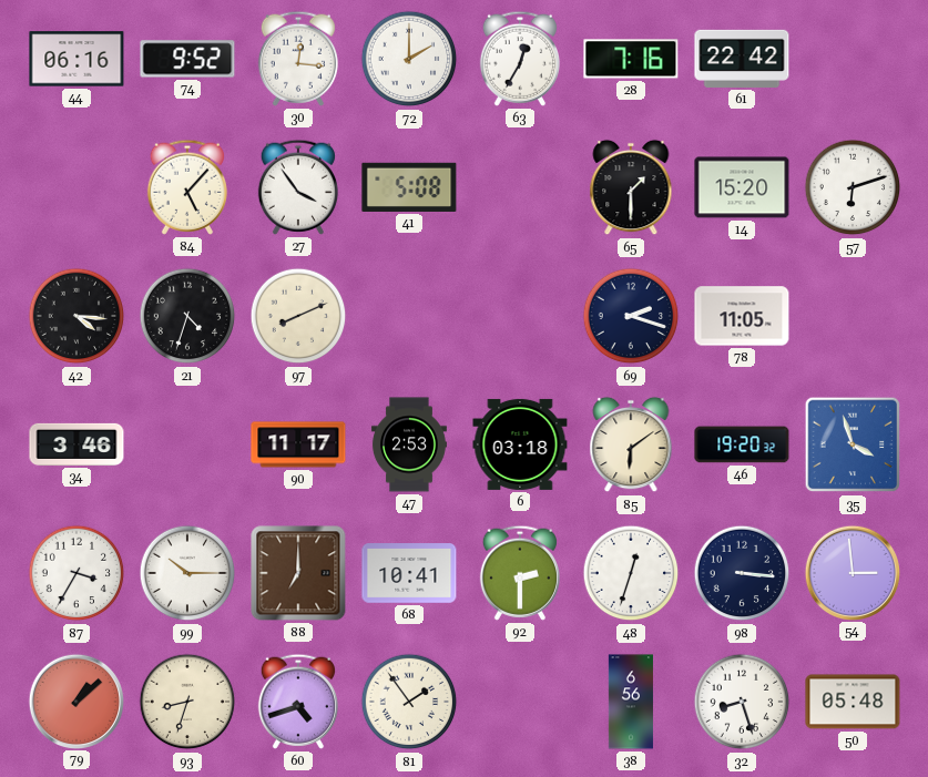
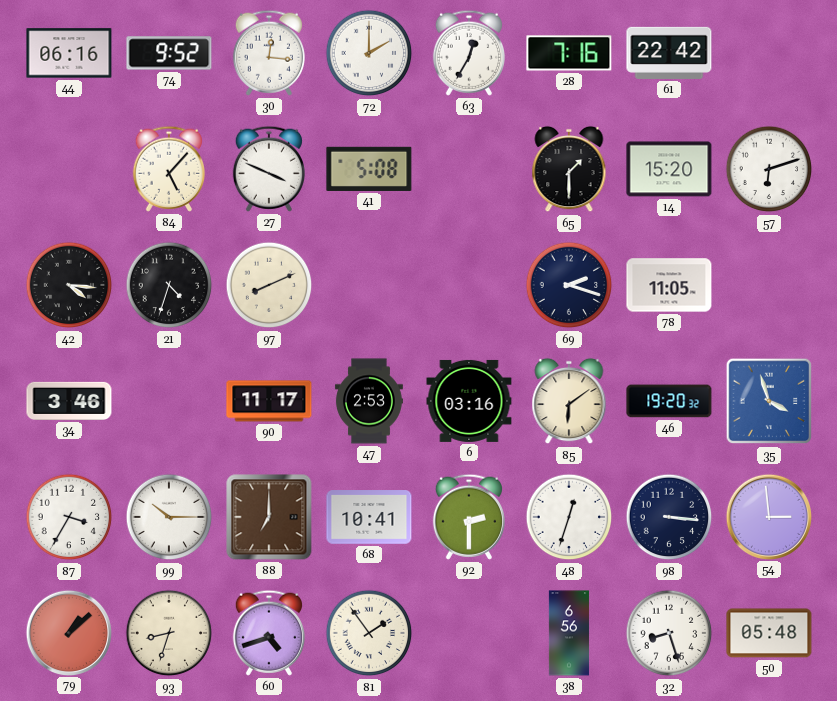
27: 3:54 -> 3:49
6: 03:18 -> 03:16
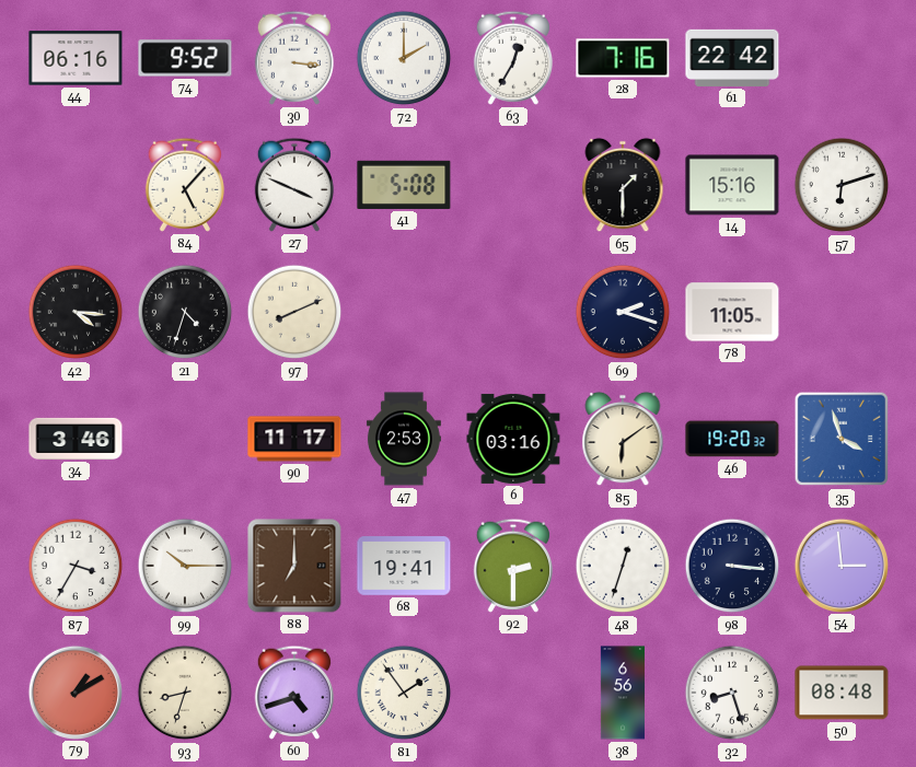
30: 12:16 -> 3:16
14: 15:20 -> 15:16
68: 10:41 -> 19:41
79: 1:08 -> 1:10
50: 05:48 -> 08:48
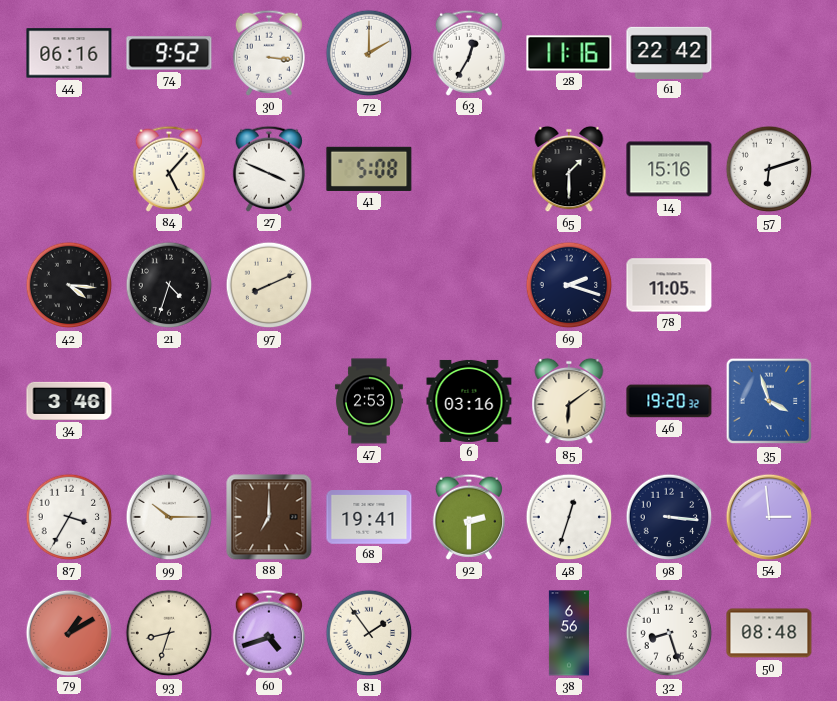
28: 7:16 -> 11:16
90: 11:17 -> none
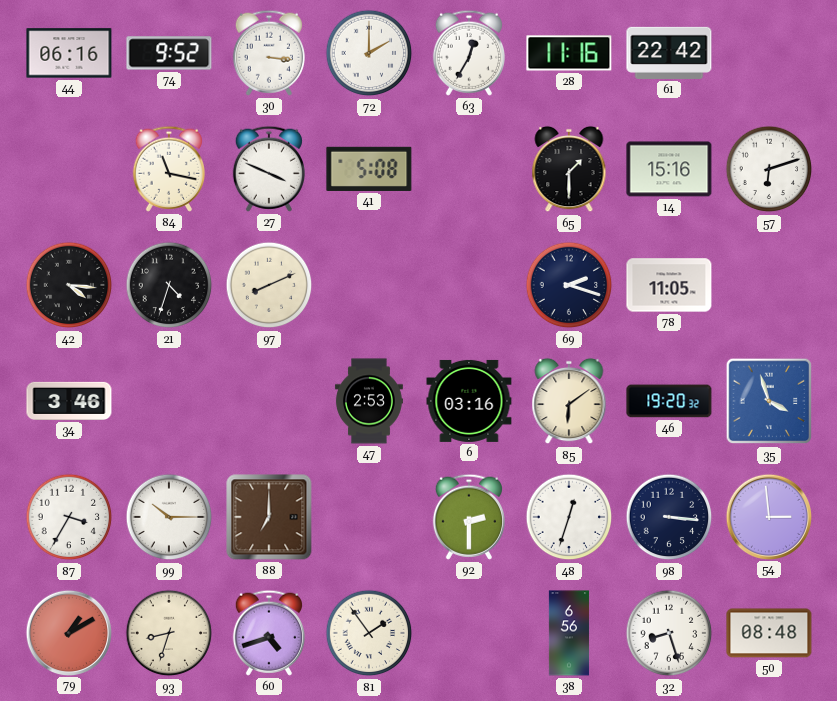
84: 5:07 -> 11:17
68: 19:41 -> none
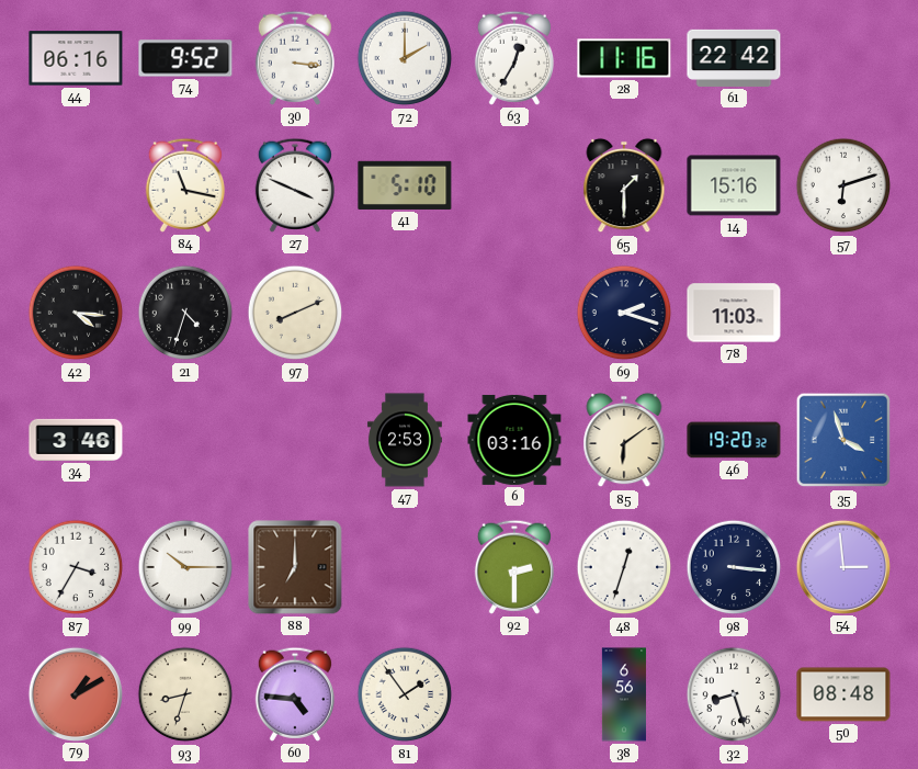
41: 5:08 -> 5:10
78: 11:05 -> 11:03
60: 4:42 -> 4:46
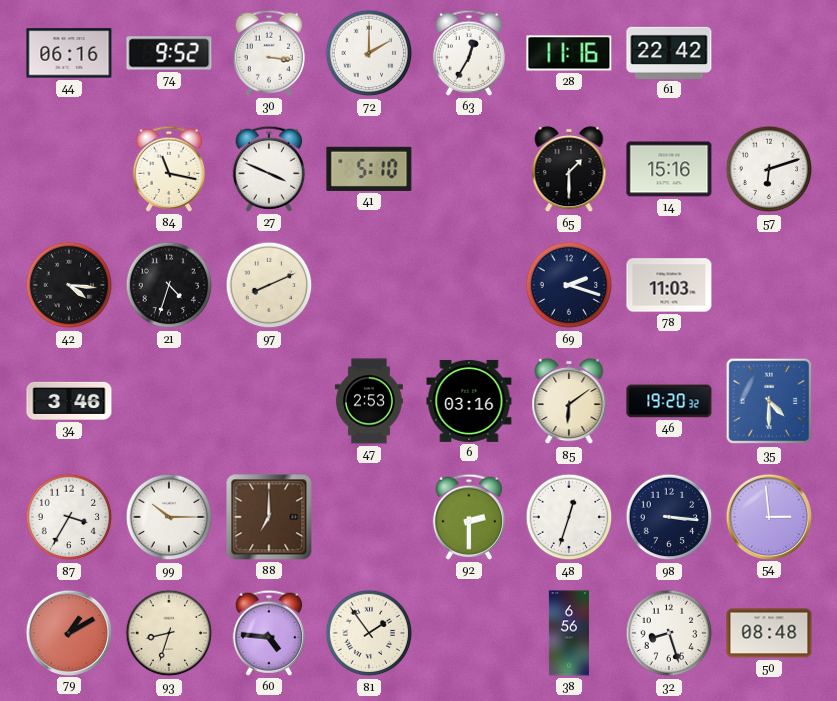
35: 3:57 -> 4:30
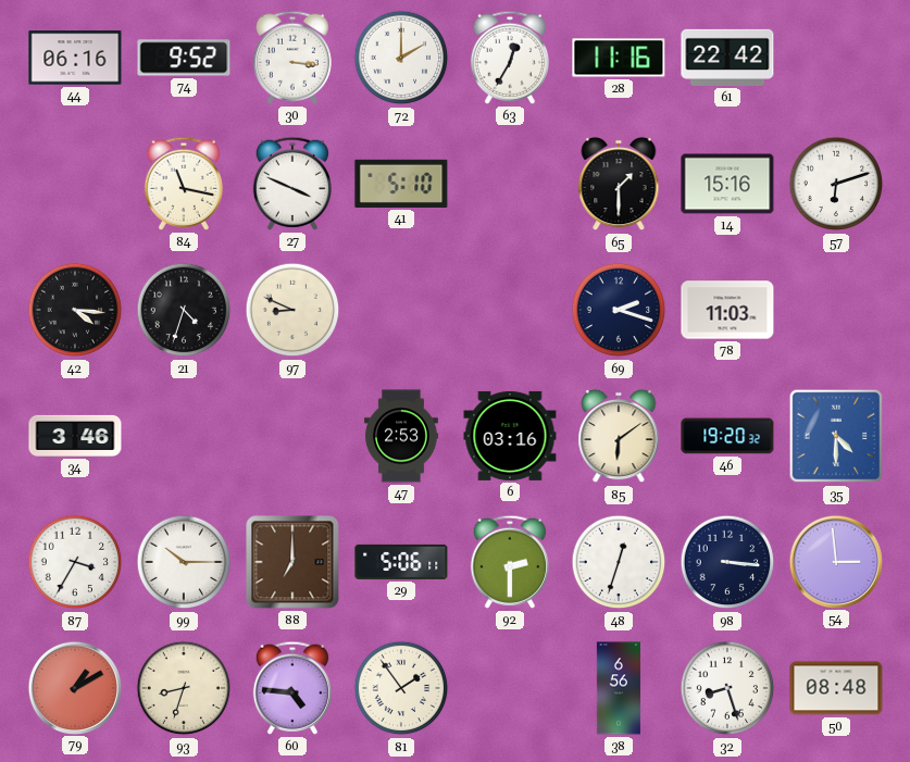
97: 8:11 -> 8:49
29: none -> 5:06
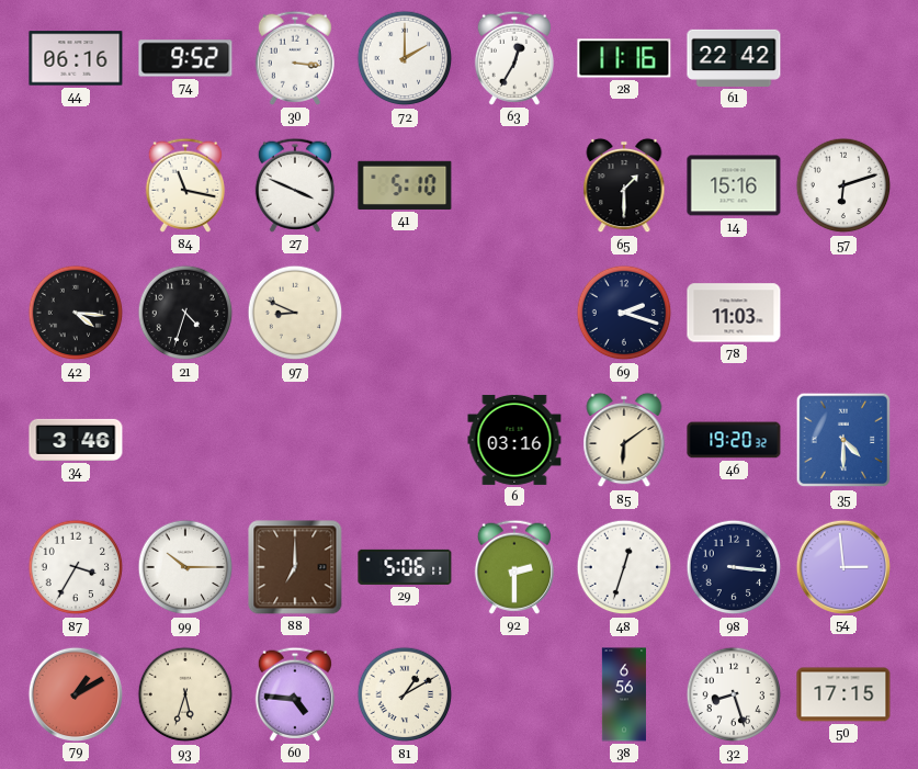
47: 2:53 -> none
93: 8:33 -> 5:33
81: 1:54 -> 1:10
50: 08:48 -> 17:15
